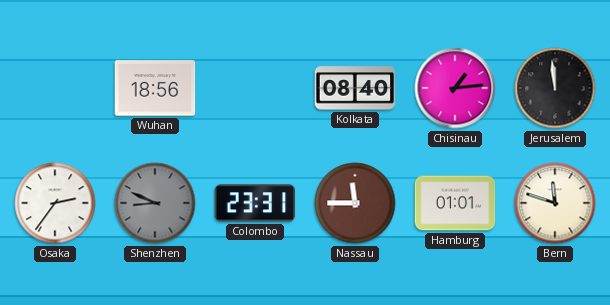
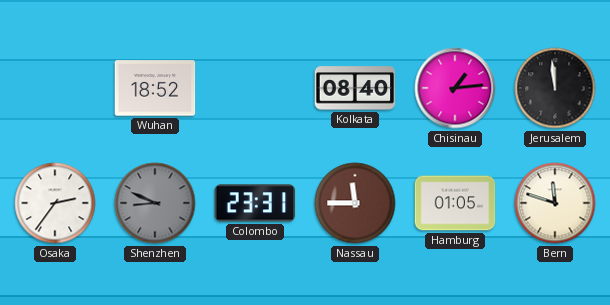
Wuhan: 18:56 -> 18:52
Hamburg: 01:01 -> 01:05
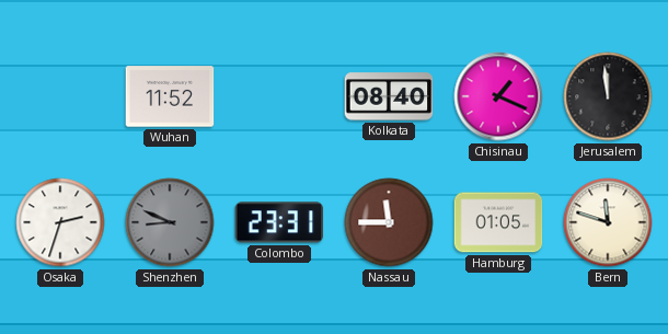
Wuhan: 18:52 -> 11:52
Chisinau: 1:14 -> 1:19
Osaka: 2:36 -> 2:33
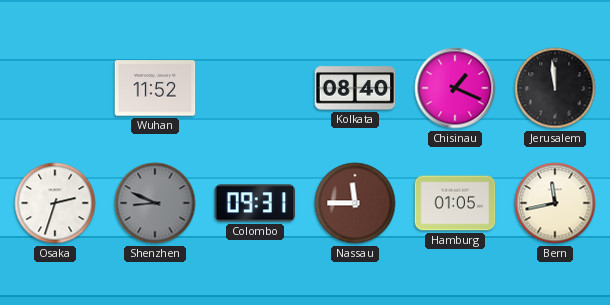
Colombo: 23:31 -> 09:31
Bern: 11:48 -> 11:43
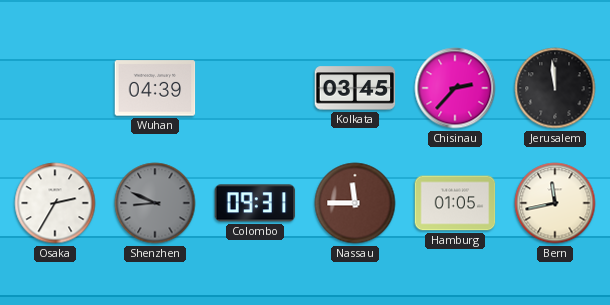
Wuhan: 11:52 -> 04:39
Kolkata: 08:40 -> 03:45
Chisinau: 1:19 -> 2:37
Osaka: 2:33 -> 2:35
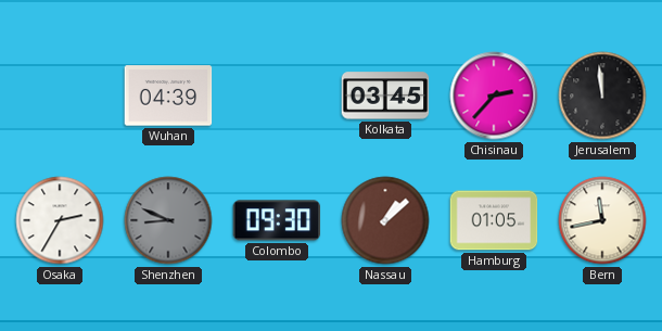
Colombo: 09:31 -> 09:30
Nassau: 11:45 -> 1:08
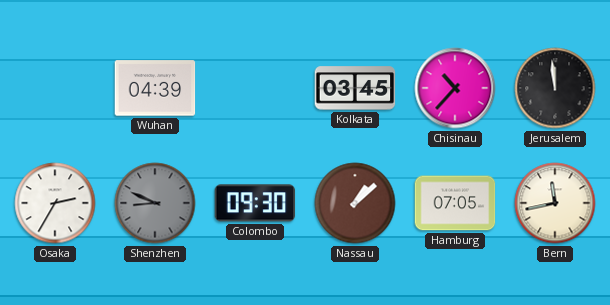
Chisinau: 2:37 -> 10:37
Hamburg: 01:05 -> 07:05
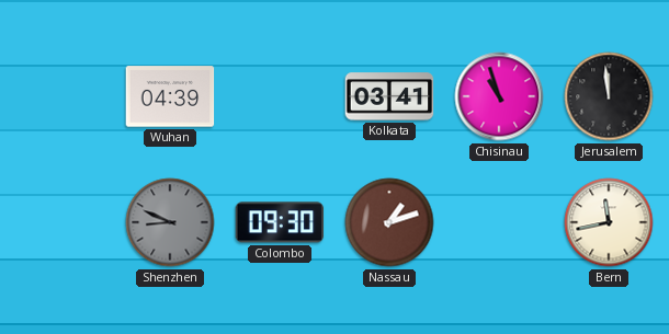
Kolkata: 03:45 -> 03:41
Chisinau: 10:37 -> 10:57
Osaka: 2:35 -> none
Nassau: 1:08 -> 1:12
Hamburg: 07:05 -> none
